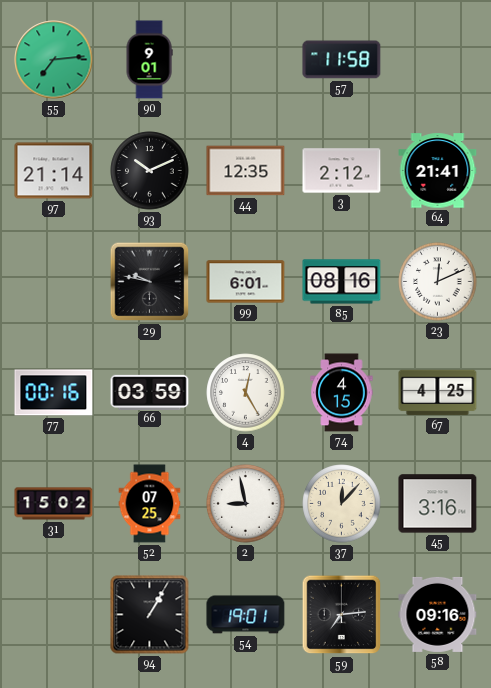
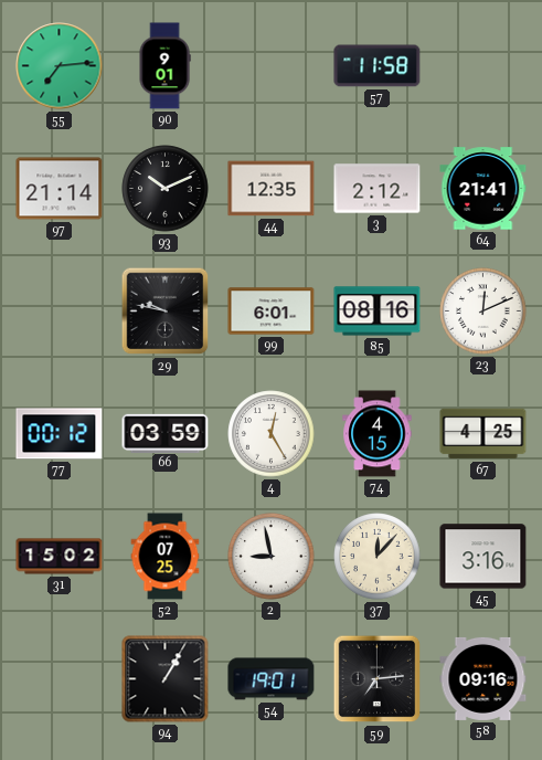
77: 00:16 -> 00:12
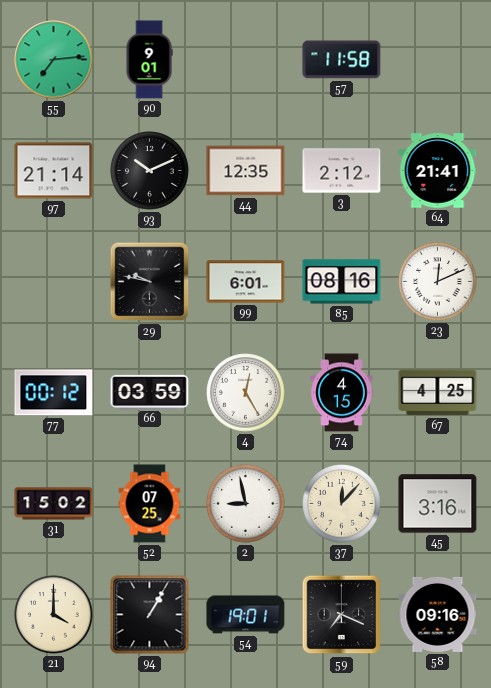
21: none -> 4:00
59: 7:14 -> 7:19
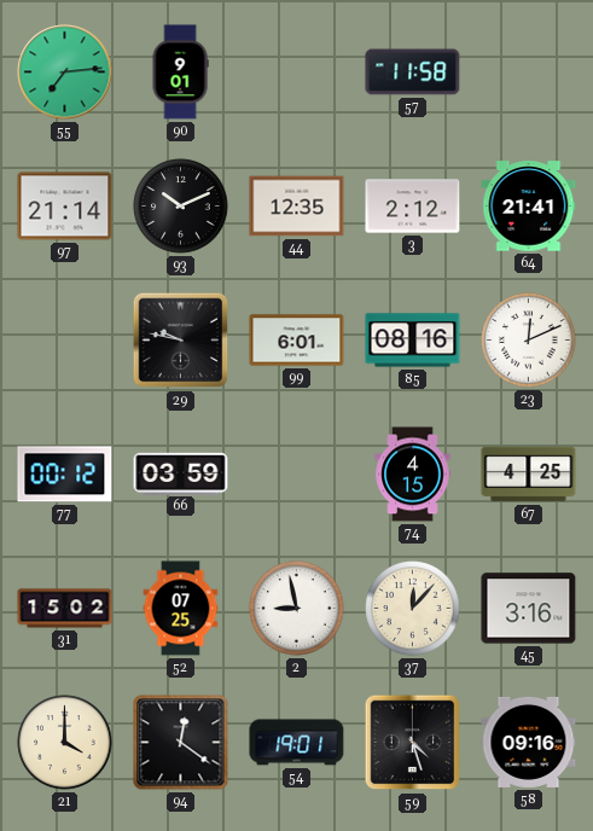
4: 12:25 -> none
94: 1:05 -> 12:21
59: 7:19 -> 4:27
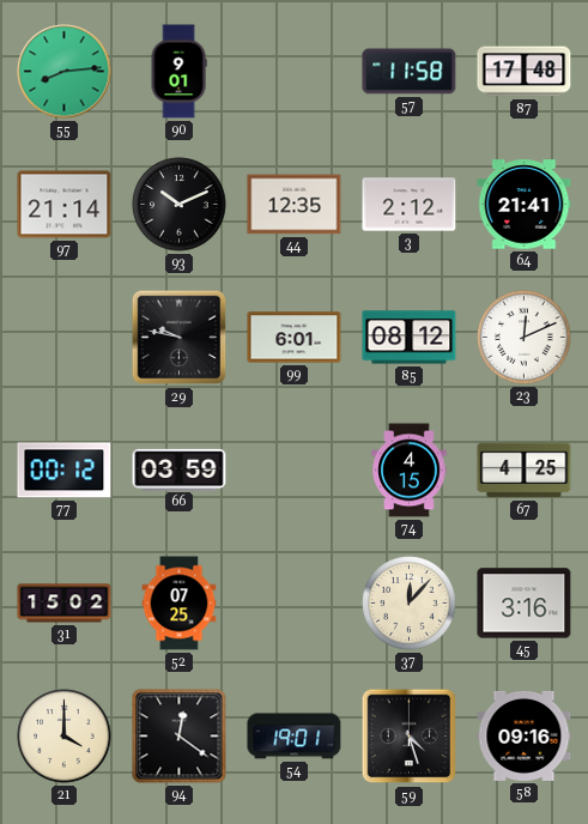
55: 7:14 -> 8:14
87: none -> 17:48
85: 08:16 -> 08:12
2: 8:58 -> none
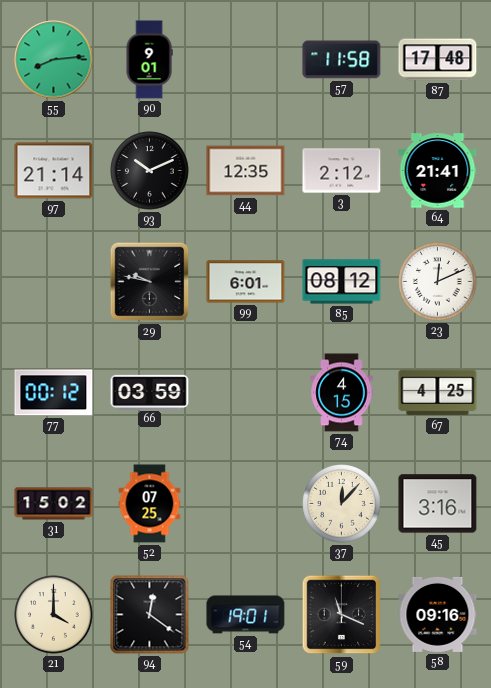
59: 4:27 -> 11:19
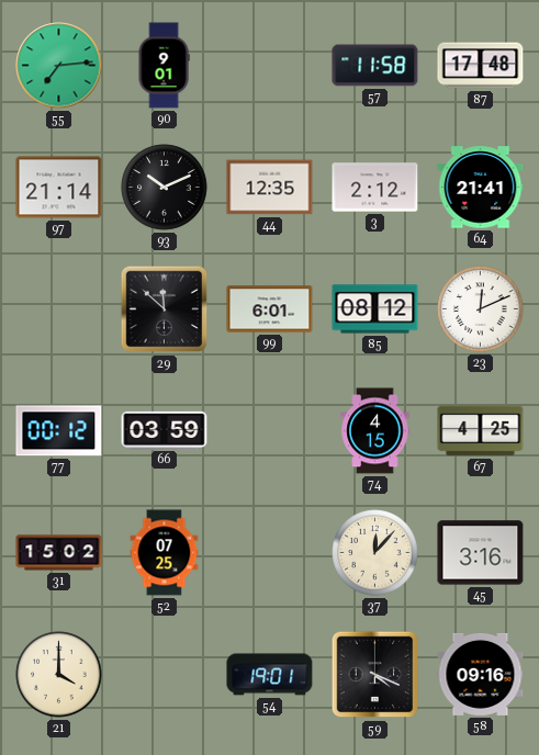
55: 8:14 -> 7:14
29: 9:47 -> 11:52
94: 12:21 -> none
59: 11:19 -> 4:19
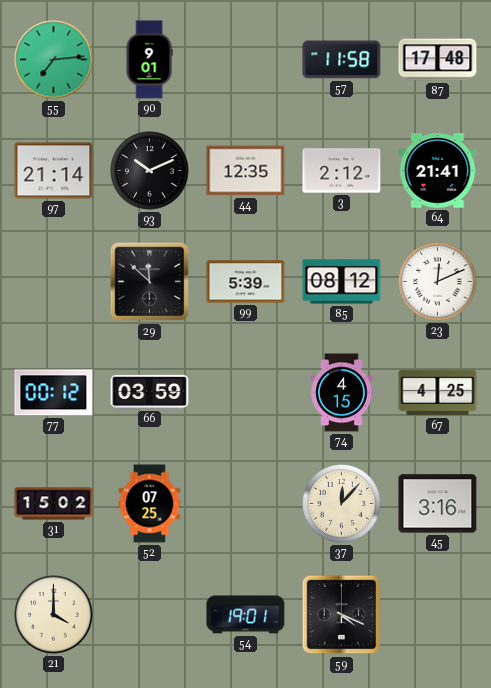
99: 6:01 -> 5:39
58: 09:16 -> none
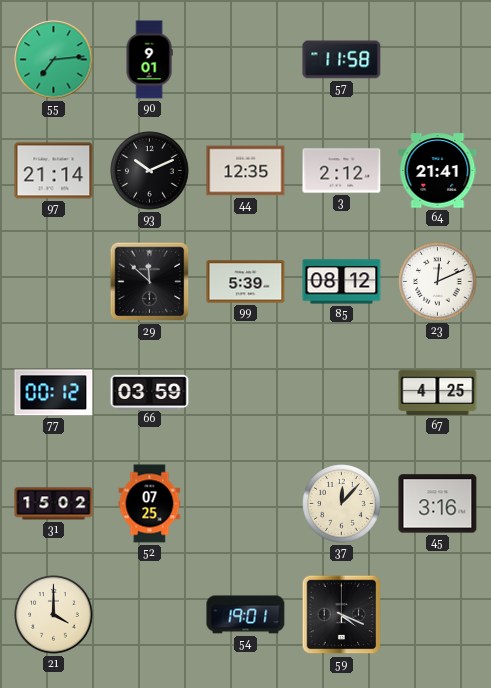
87: 17:48 -> none
74: 4:15 -> none
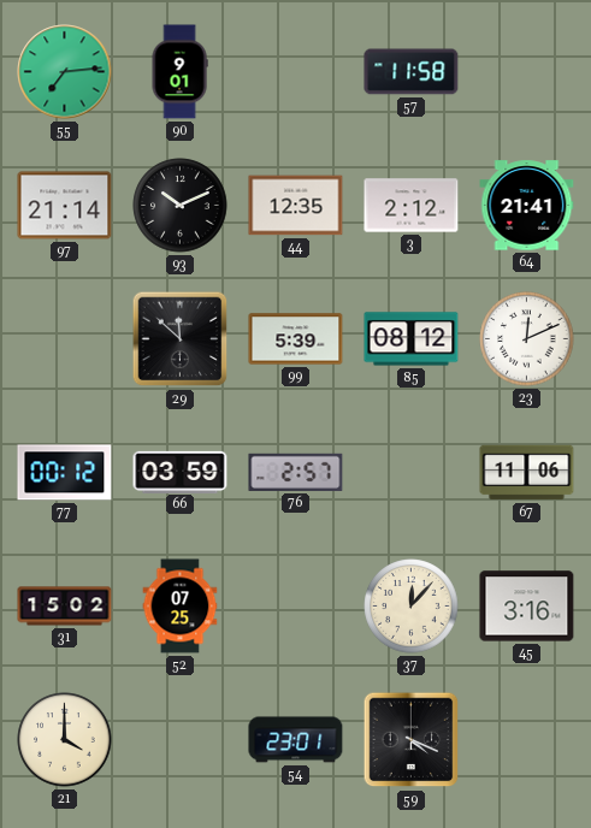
76: none -> 2:57
67: 4:25 -> 11:06
54: 19:01 -> 23:01
